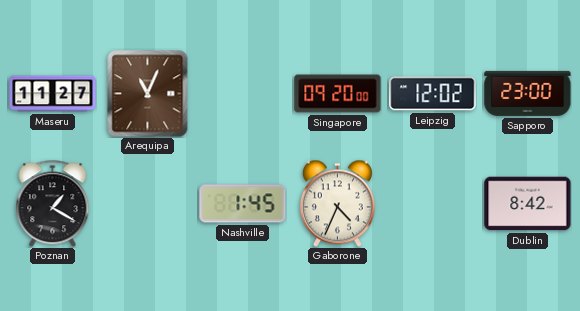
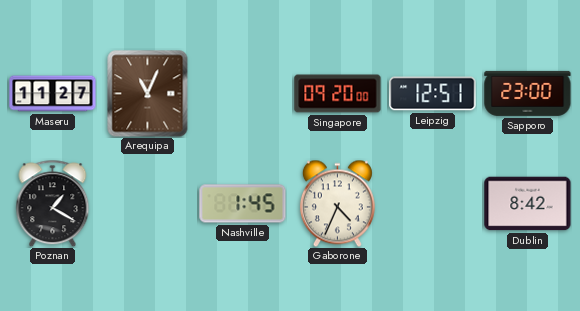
Leipzig: 12:02 -> 12:51
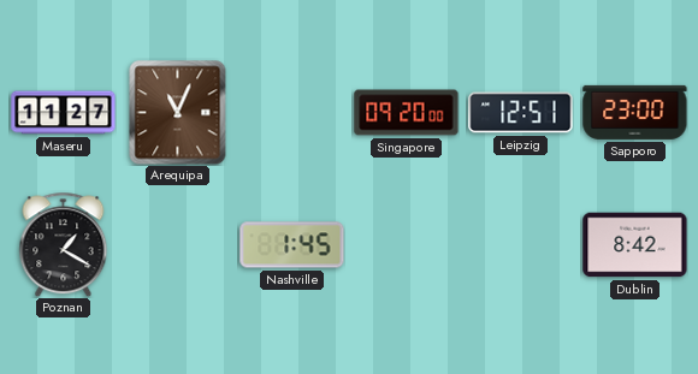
Gaborone: 4:34 -> none
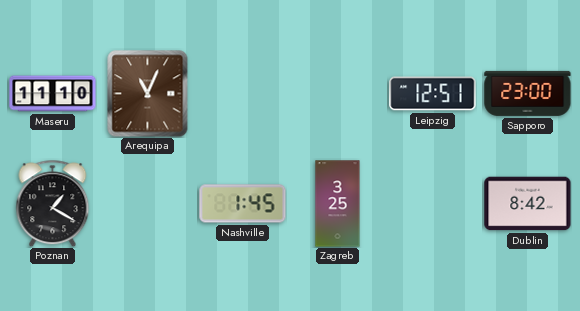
Maseru: 11:27 -> 11:10
Singapore: 09:20 -> none
Zagreb: none -> 3:25
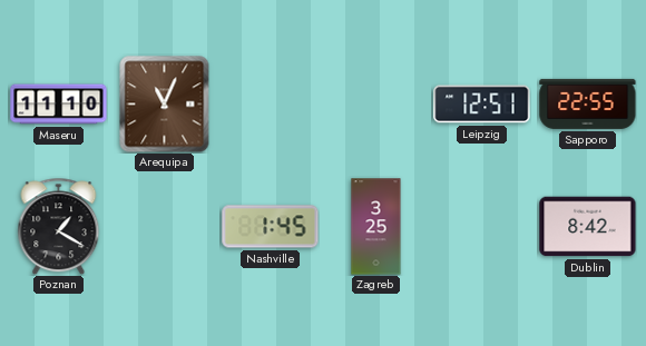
Sapporo: 23:00 -> 22:55
